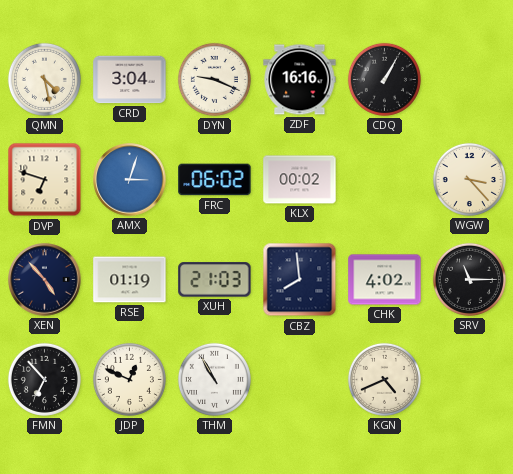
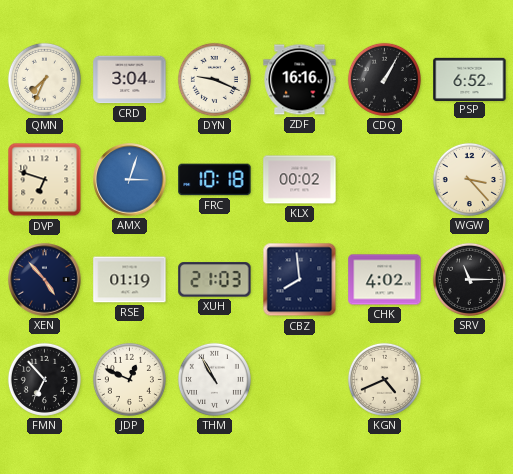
QMN: 4:28 -> 7:34
PSP: none -> 6:52
FRC: 06:02 -> 10:18
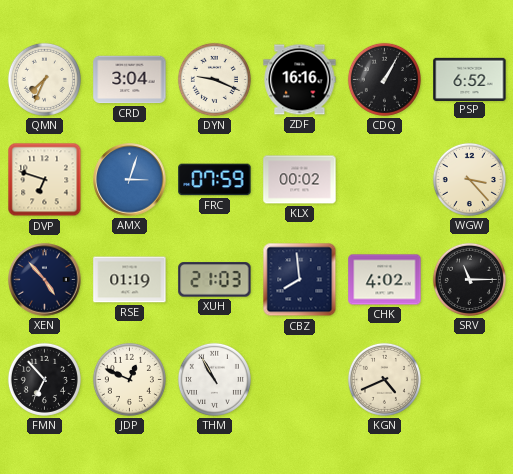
FRC: 10:18 -> 07:59
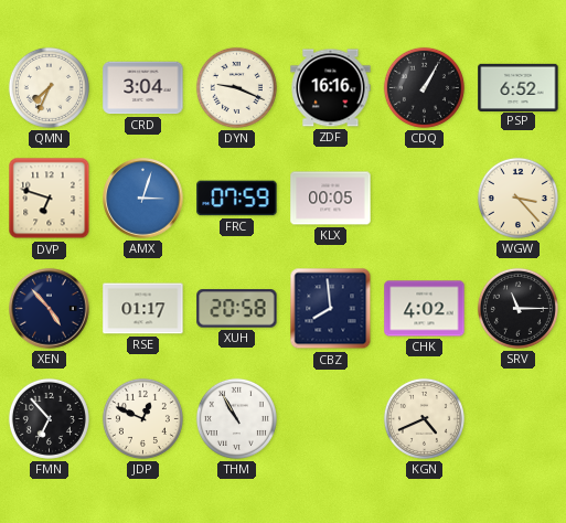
KLX: 00:02 -> 00:05
RSE: 01:19 -> 01:17
XUH: 21:03 -> 20:58
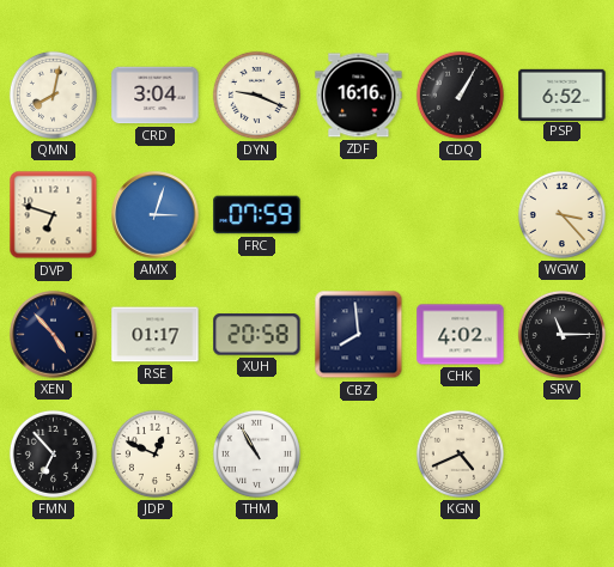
QMN: 7:34 -> 8:02
KLX: 00:05 -> none
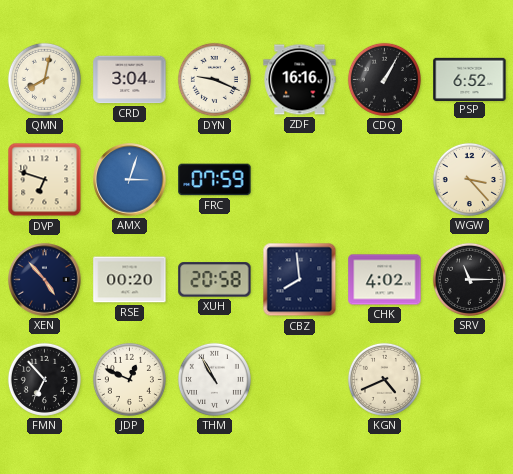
RSE: 01:17 -> 00:20
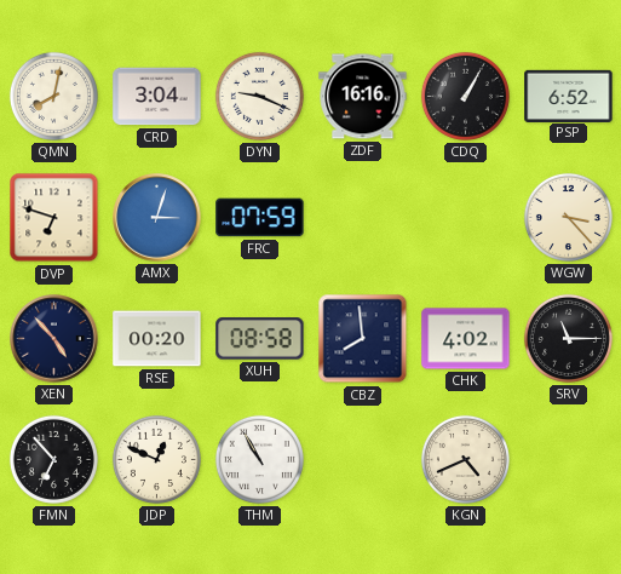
XUH: 20:58 -> 08:58
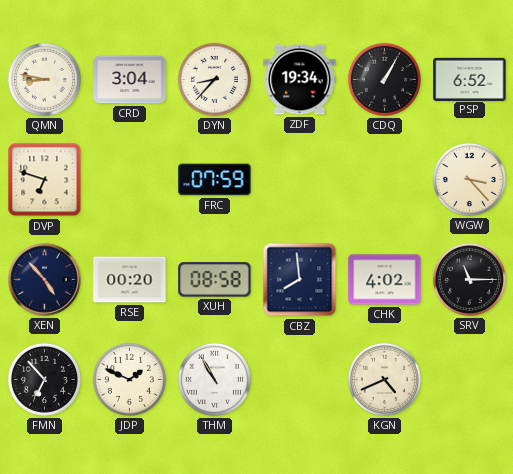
QMN: 8:02 -> 8:47
DYN: 9:19 -> 8:37
ZDF: 16:16 -> 19:34
AMX: 3:03 -> none
JDP: 12:49 -> 1:49
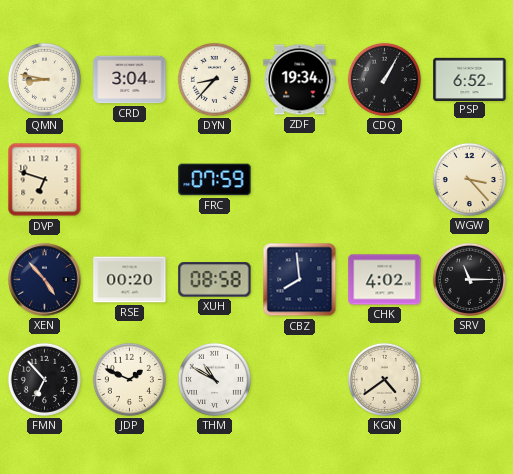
THM: 10:55 -> 10:50
KGN: 4:41 -> 4:39
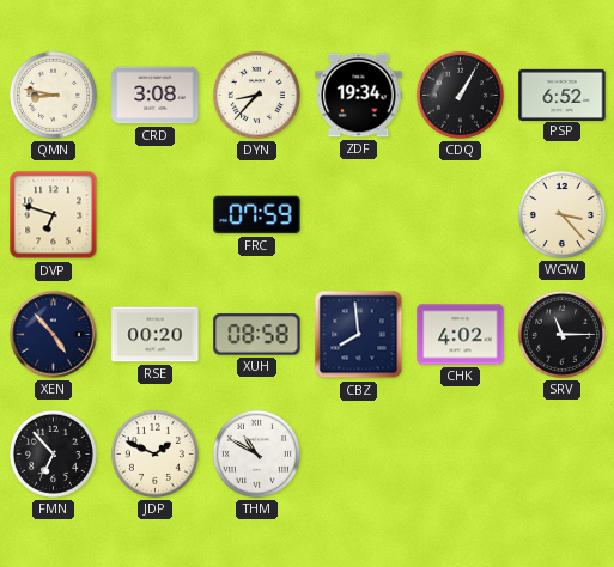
CRD: 3:04 -> 3:08
KGN: 4:39 -> none
